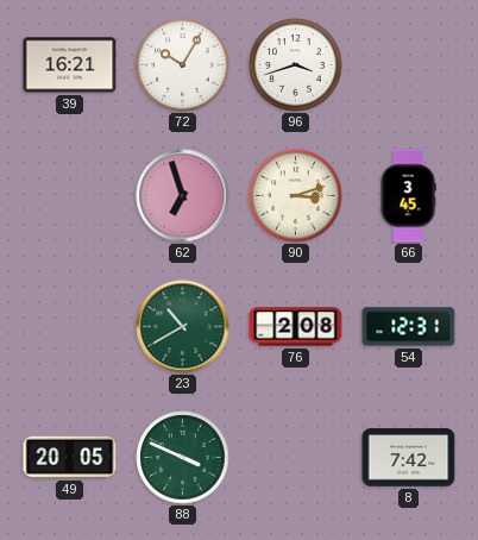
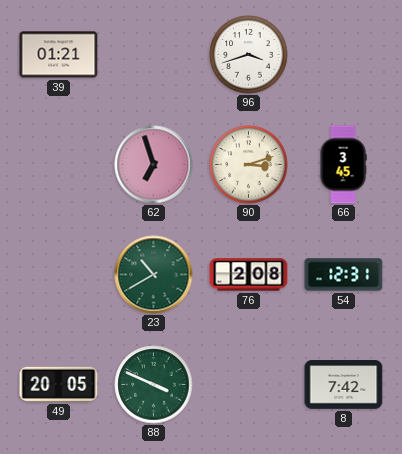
39: 16:21 -> 01:21
72: 10:05 -> none
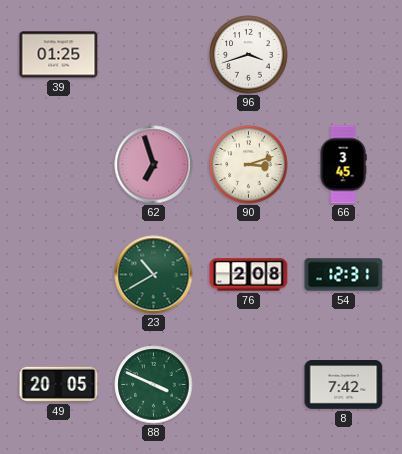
39: 01:21 -> 01:25
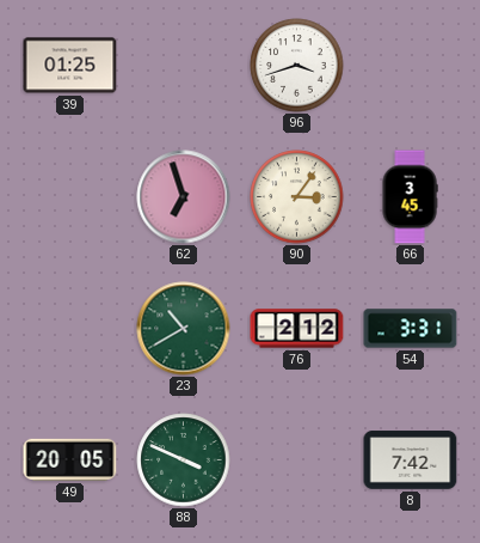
90: 3:12 -> 3:06
76: 2:08 -> 2:12
54: 12:31 -> 3:31
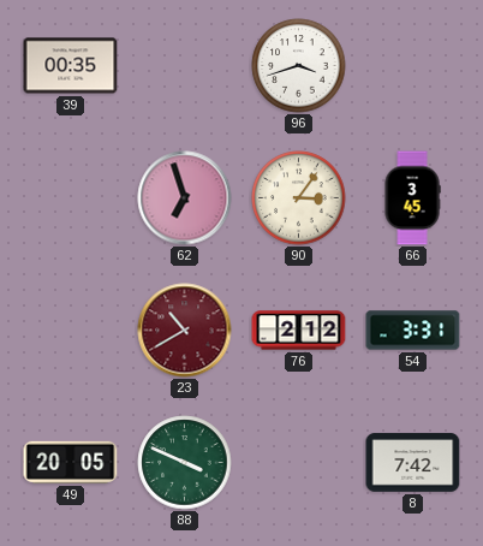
39: 01:25 -> 00:35
23 dial: green -> burgundy
